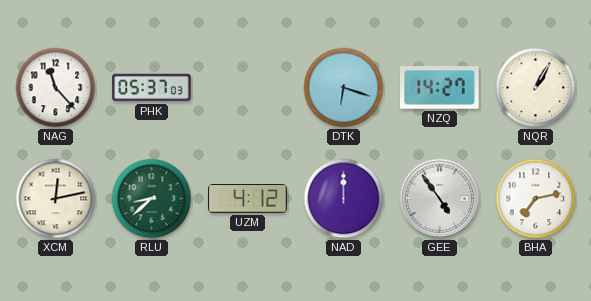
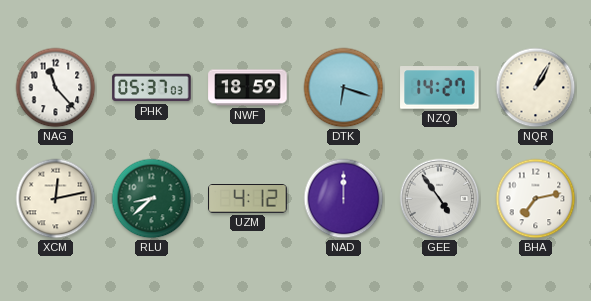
NWF: none -> 18:59
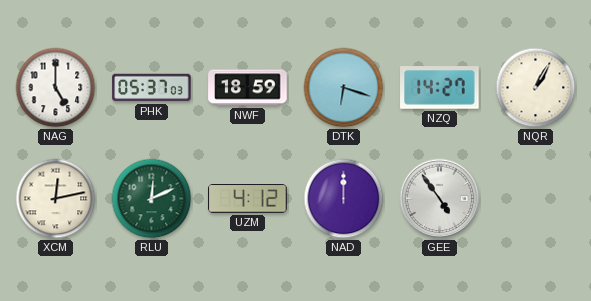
NAG: 11:23 -> 5:00
RLU: 8:38 -> 12:11
BHA: 7:13 -> none
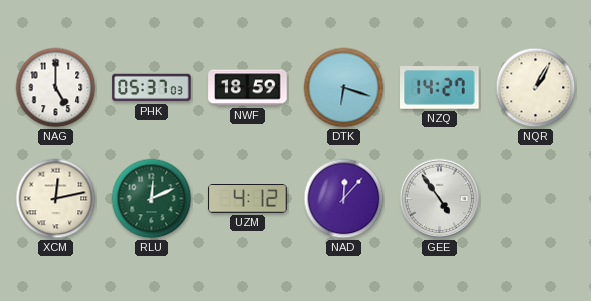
NAD: 12:00 -> 12:07
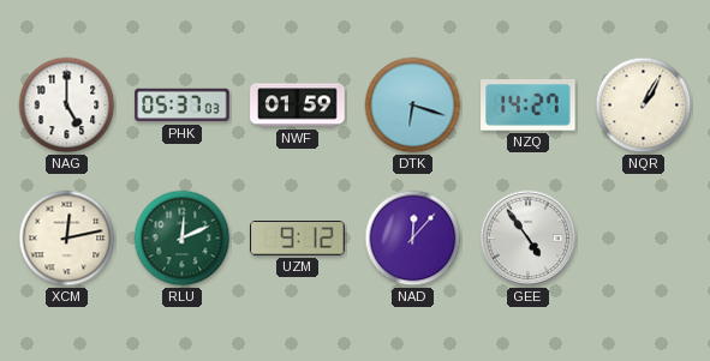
NWF: 18:59 -> 01:59
UZM: 4:12 -> 9:12
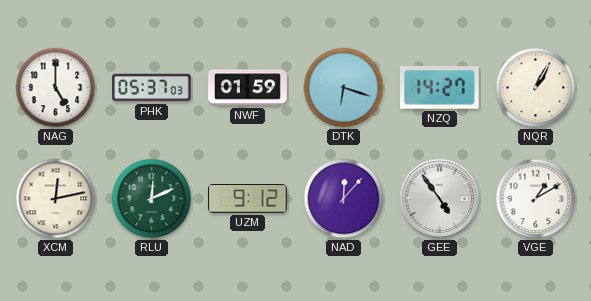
VGE: none -> 1:10
